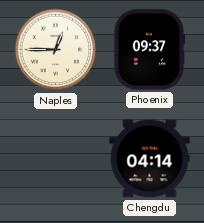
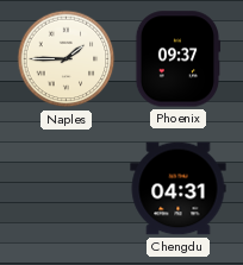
Naples: 12:45 -> 1:45
Chengdu: 04:14 -> 04:31
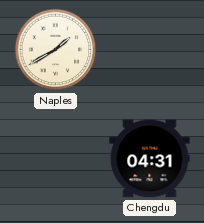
Naples: 1:45 -> 1:40
Phoenix: 09:37 -> none
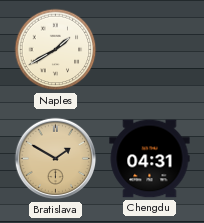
Bratislava: none -> 1:50
